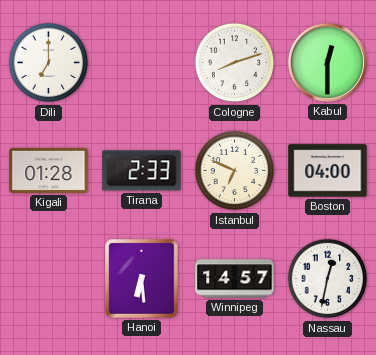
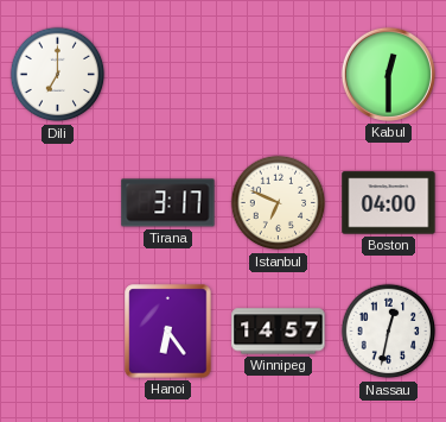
Cologne: 8:12 -> none
Kigali: 01:28 -> none
Tirana: 2:33 -> 3:17
Hanoi: 6:29 -> 6:24
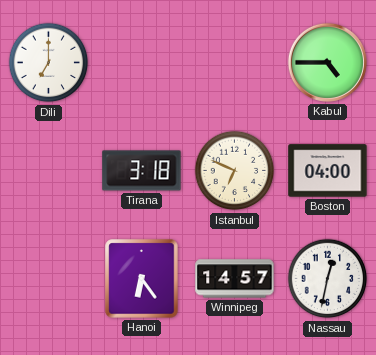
Kabul: 12:30 -> 4:45
Tirana: 3:17 -> 3:18
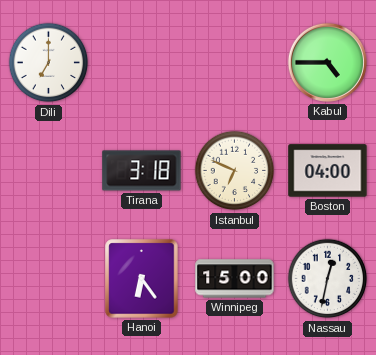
Winnipeg: 14:57 -> 15:00
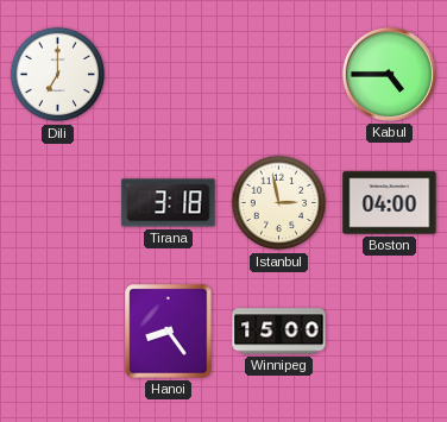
Istanbul: 6:49 -> 2:58
Hanoi: 6:24 -> 8:24
Nassau: 12:32 -> none
